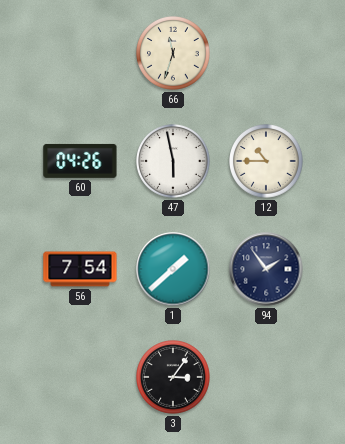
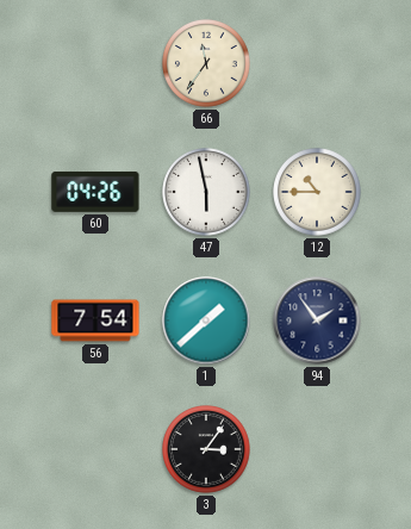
66: 11:33 -> 11:36
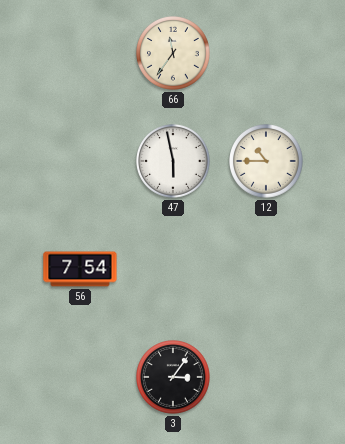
60: 04:26 -> none
1: 1:38 -> none
94: 1:54 -> none
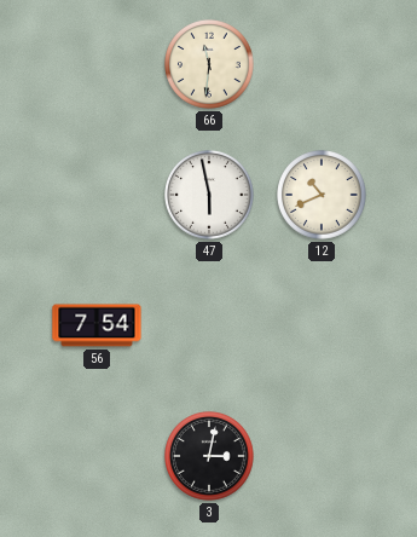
66: 11:36 -> 11:31
12: 10:45 -> 10:41
3: 3:06 -> 3:02
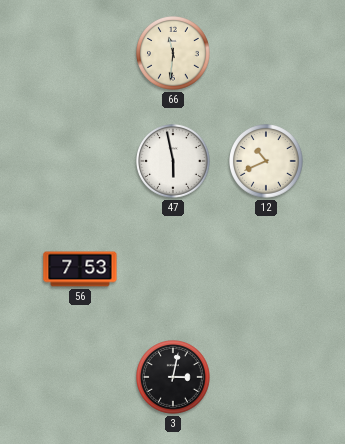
56: 7:54 -> 7:53
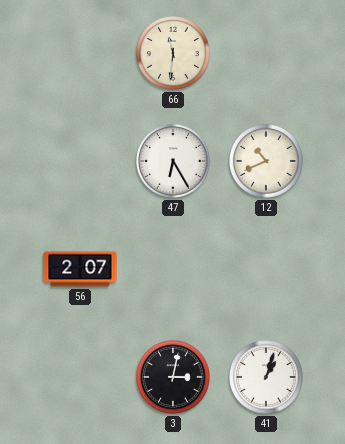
47: 5:58 -> 6:25
56: 7:53 -> 2:07
41: none -> 1:03
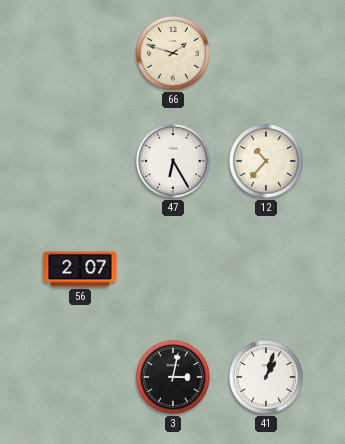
66: 11:31 -> 1:48
12: 10:41 -> 10:37
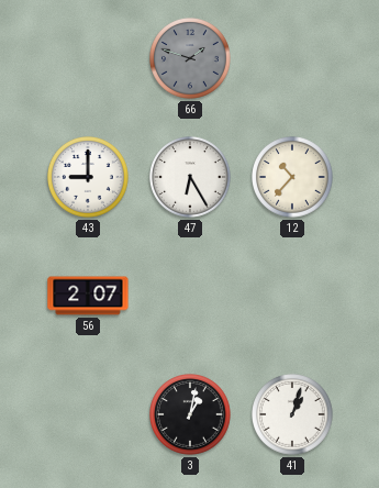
66 dial: cream -> grey
43: none -> 9:00
3: 3:02 -> 1:02
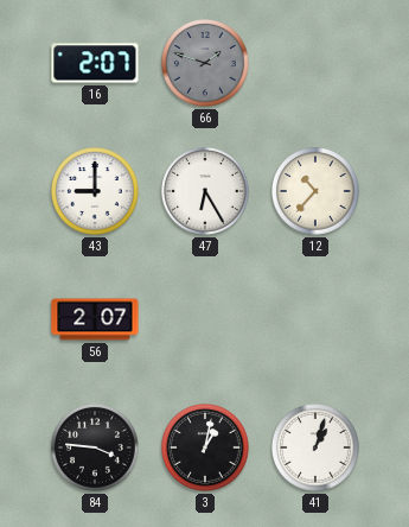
16: none -> 2:07
84: none -> 3:46
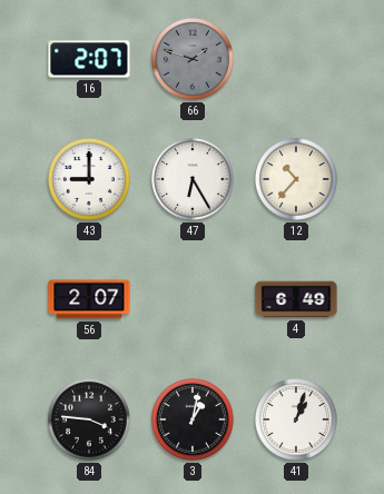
4: none -> 6:49
